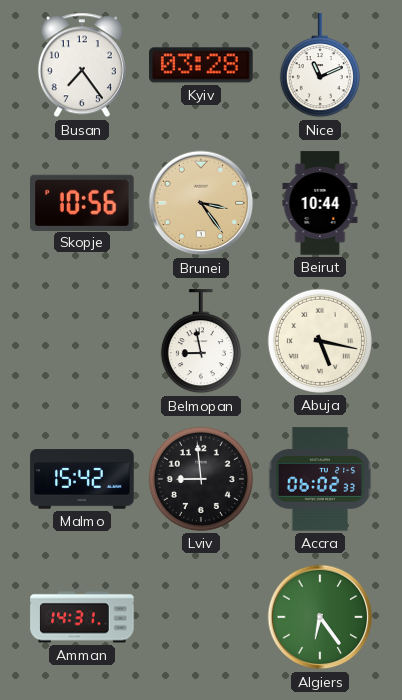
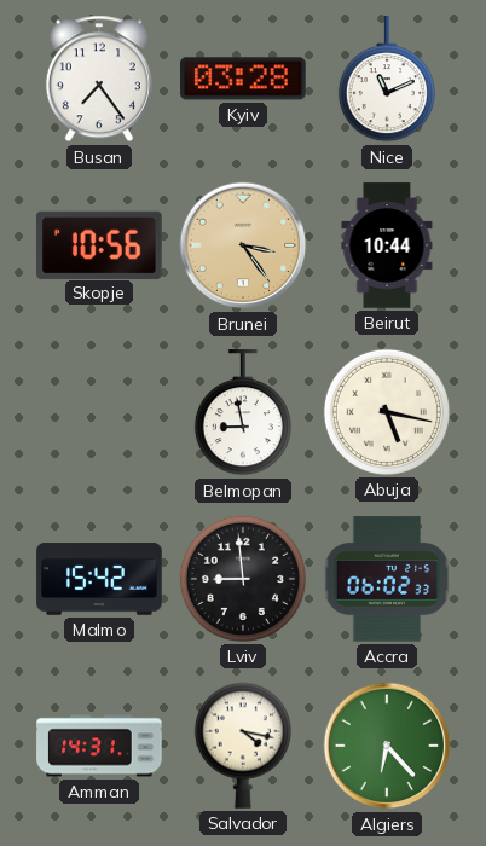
Salvador: none -> 4:17
Algiers: 6:24 -> 6:23
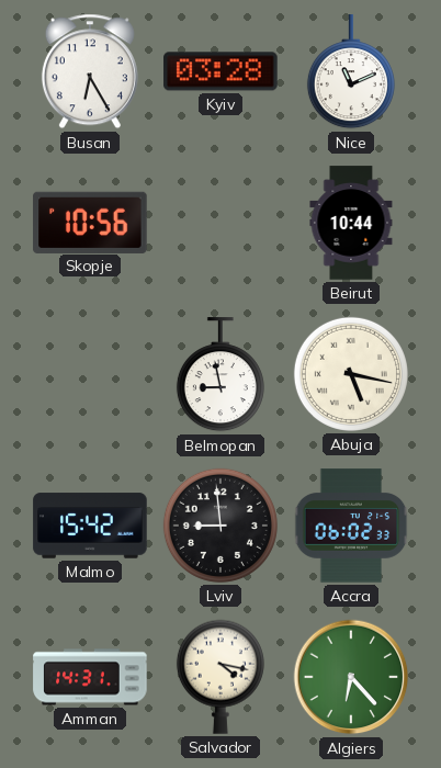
Busan: 7:24 -> 6:25
Brunei: 3:24 -> none
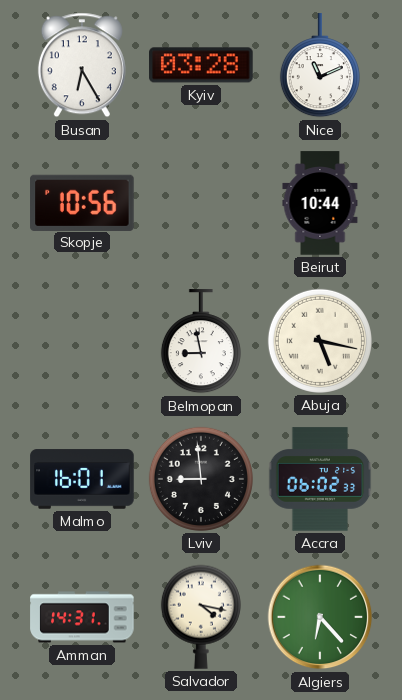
Malmo: 15:42 -> 16:01
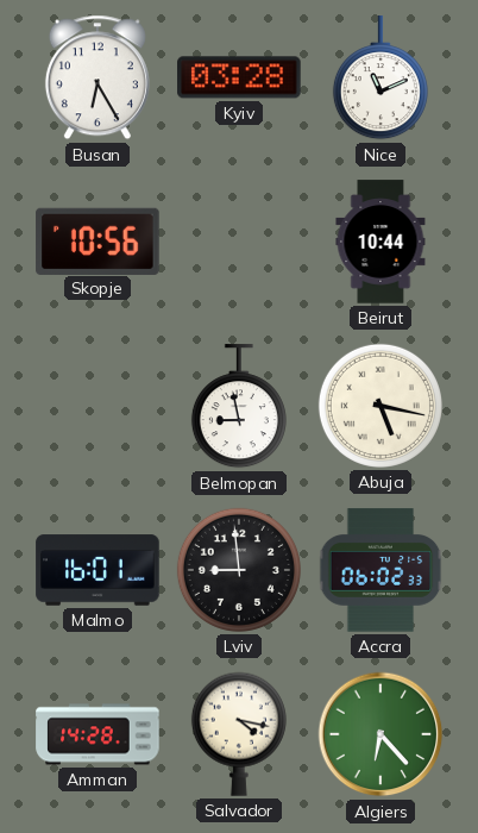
Amman: 14:31 -> 14:28
